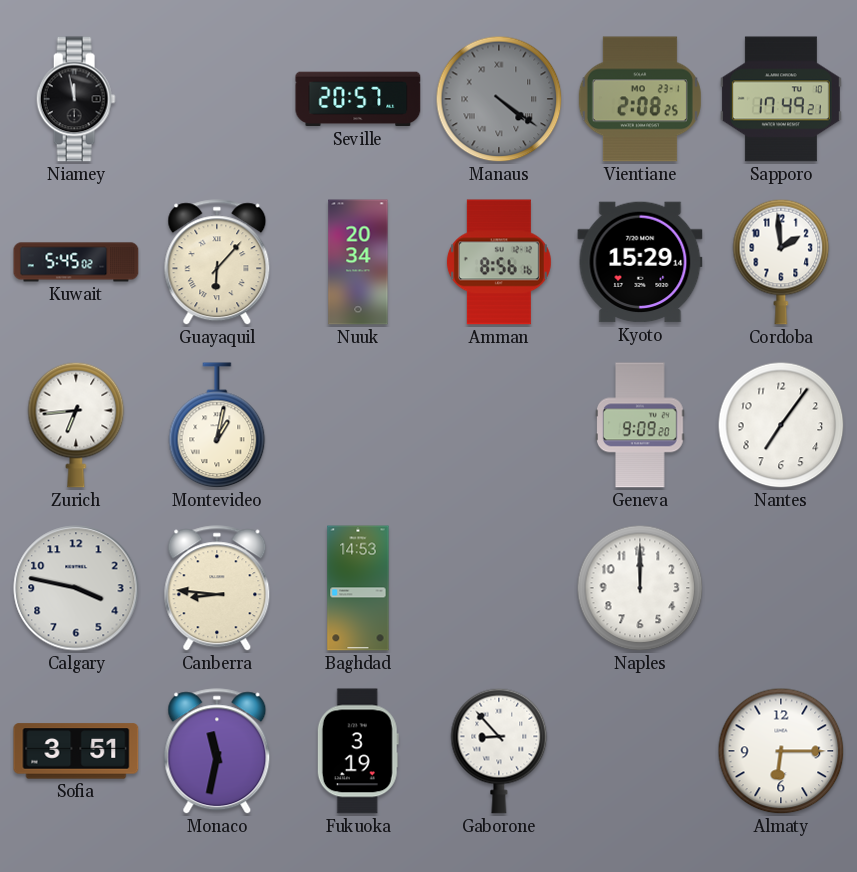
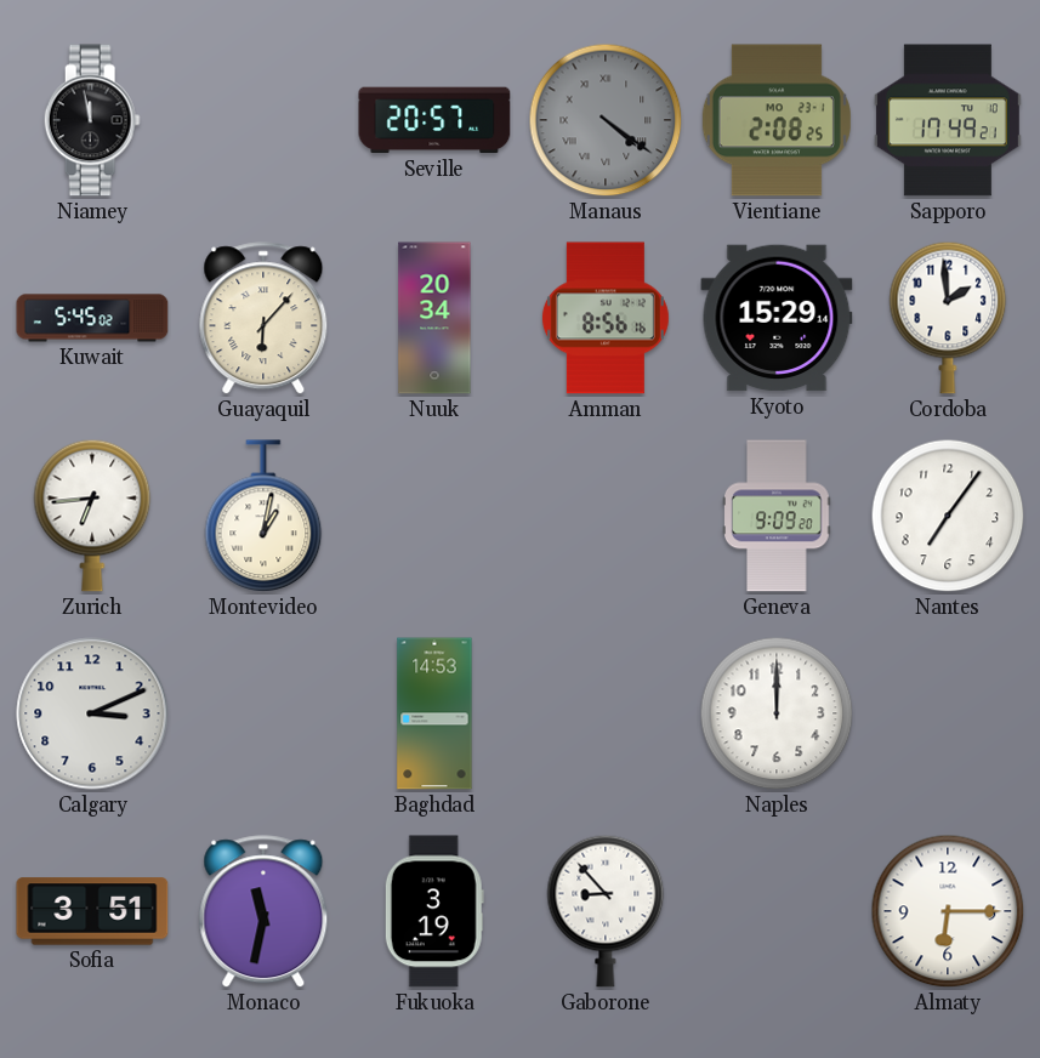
Calgary: 3:47 -> 3:11
Canberra: 8:46 -> none
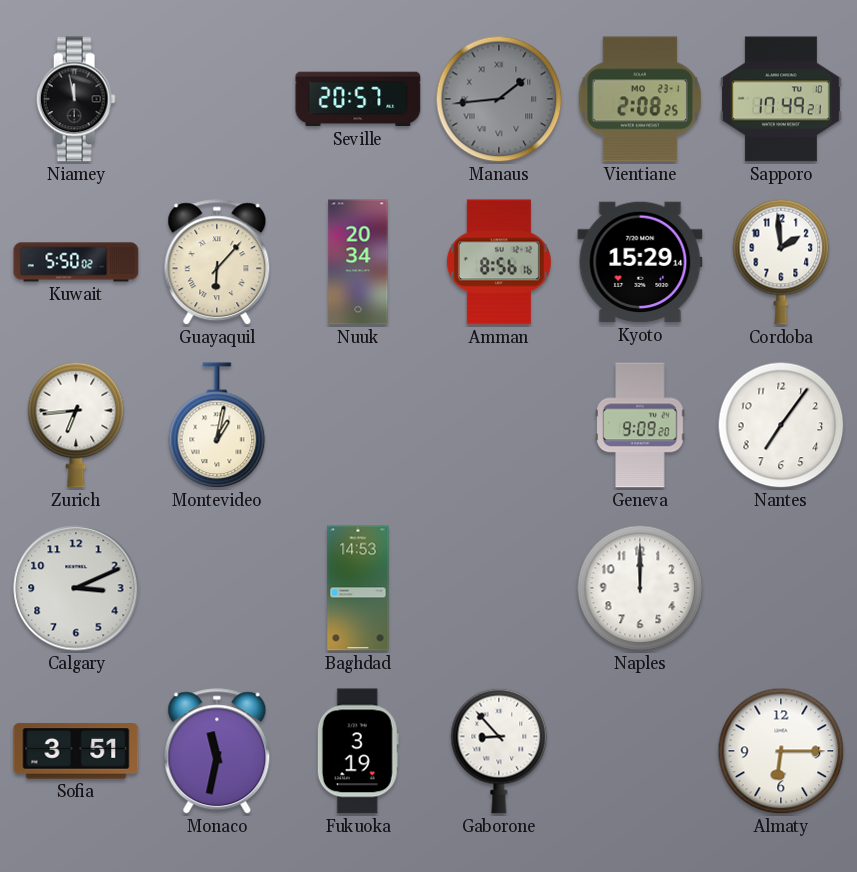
Manaus: 4:21 -> 1:44
Kuwait: 5:45 -> 5:50
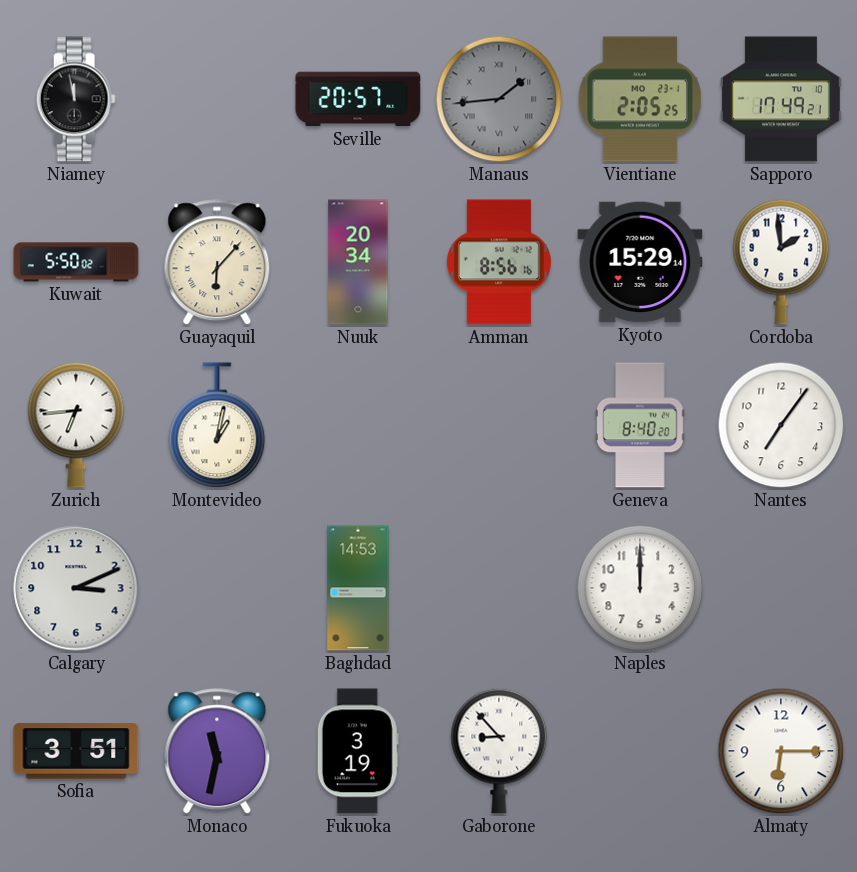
Vientiane: 2:08 -> 2:05
Geneva: 9:09 -> 8:40
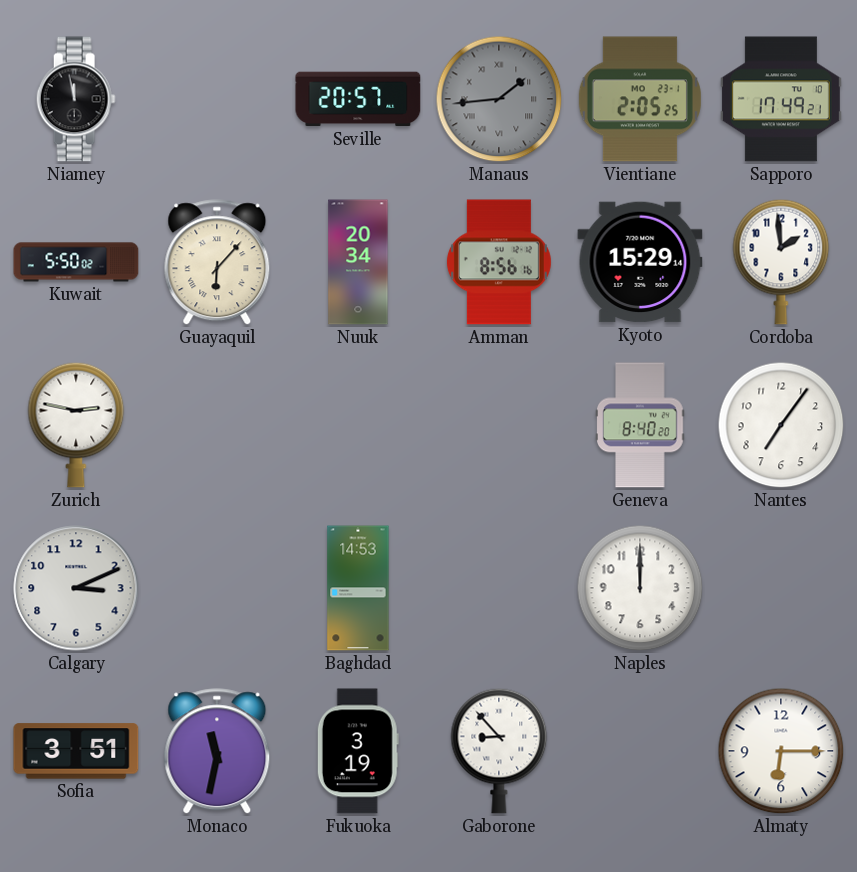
Zurich: 6:44 -> 2:47
Montevideo: 1:02 -> none
